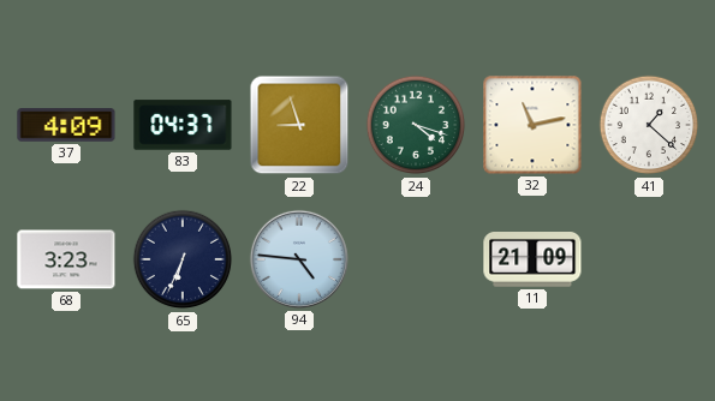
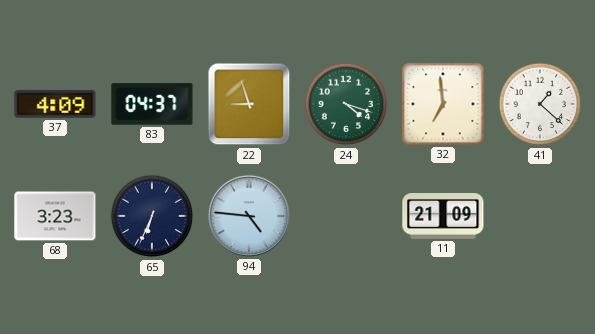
32: 11:13 -> 6:59
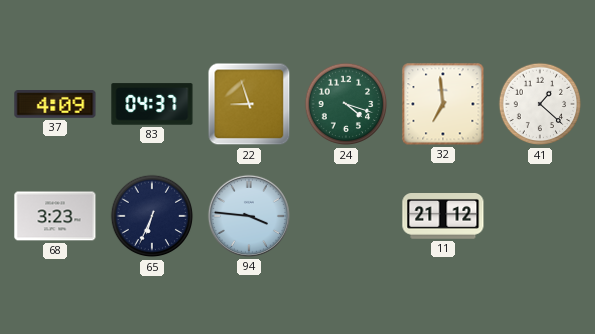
94: 4:46 -> 3:46
11: 21:09 -> 21:12
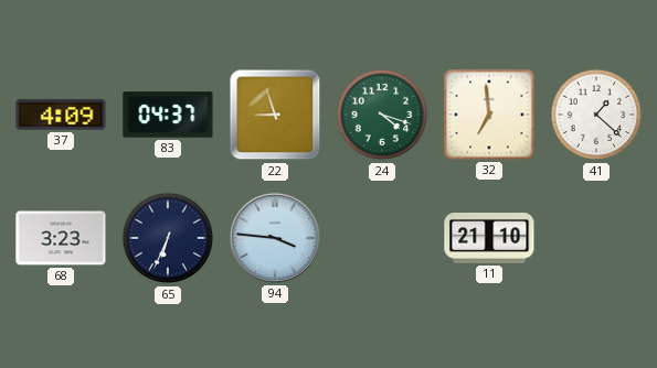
11: 21:12 -> 21:10
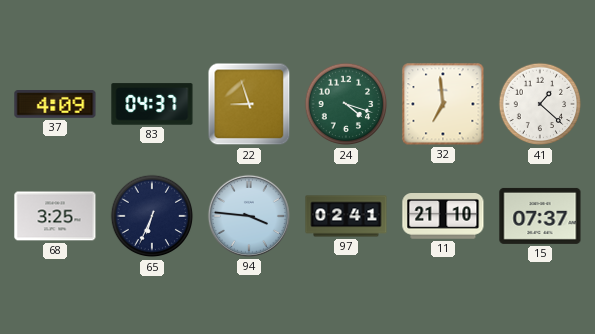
68: 3:23 -> 3:25
97: none -> 02:41
15: none -> 07:37
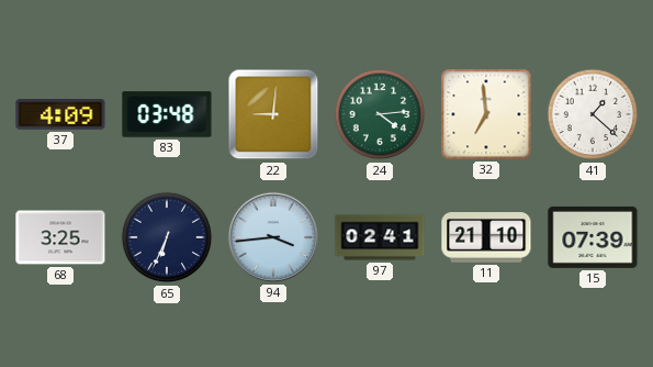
83: 04:37 -> 03:48
22: 8:57 -> 9:01
24: 4:18 -> 4:14
94: 3:46 -> 3:44
15: 07:37 -> 07:39
